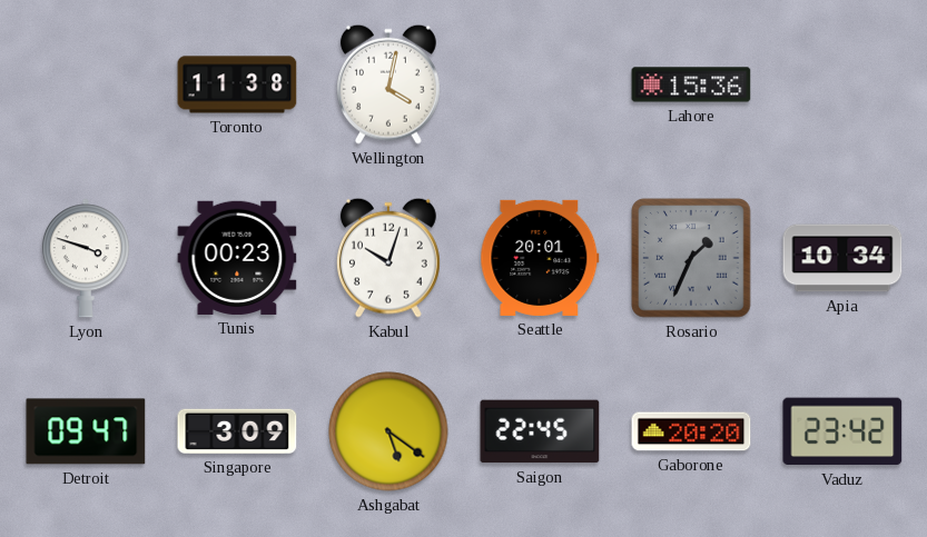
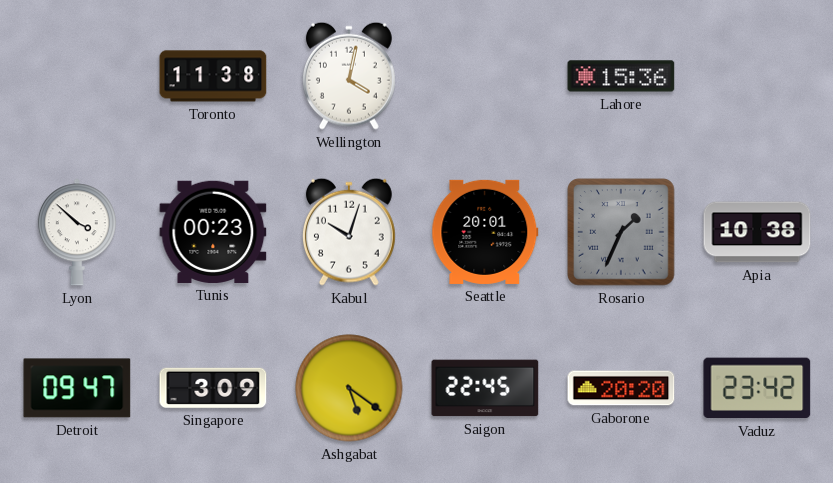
Lyon: 3:48 -> 3:52
Apia: 10:34 -> 10:38
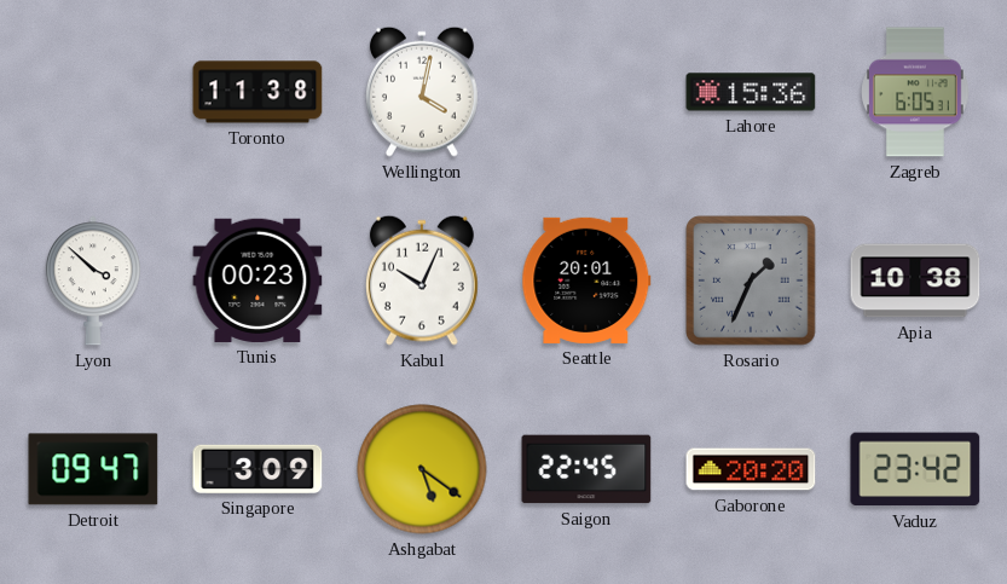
Zagreb: none -> 6:05
Kabul: 10:03 -> 10:04
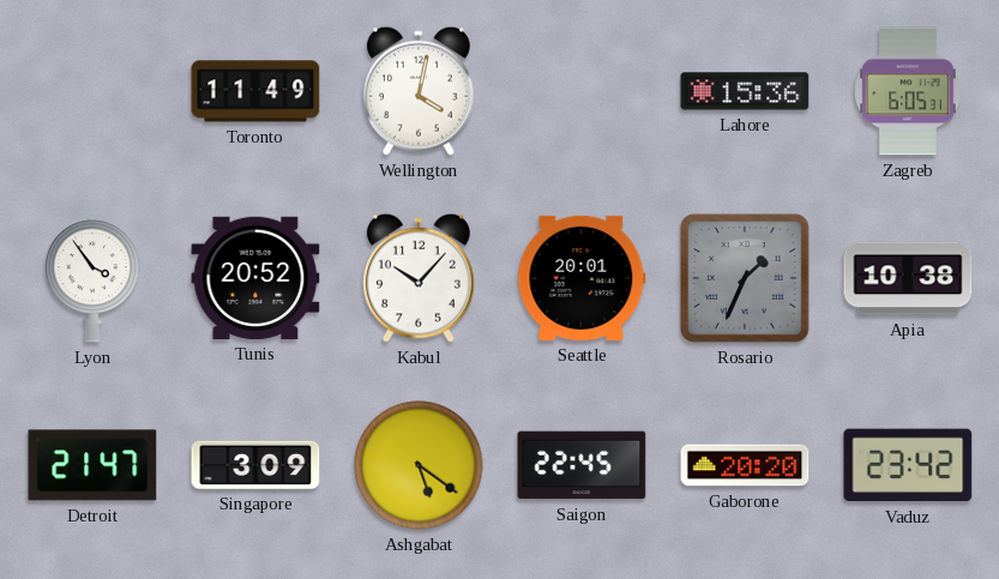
Toronto: 11:38 -> 11:49
Lyon: 3:52 -> 3:54
Tunis: 00:23 -> 20:52
Kabul: 10:04 -> 10:07
Detroit: 09:47 -> 21:47
